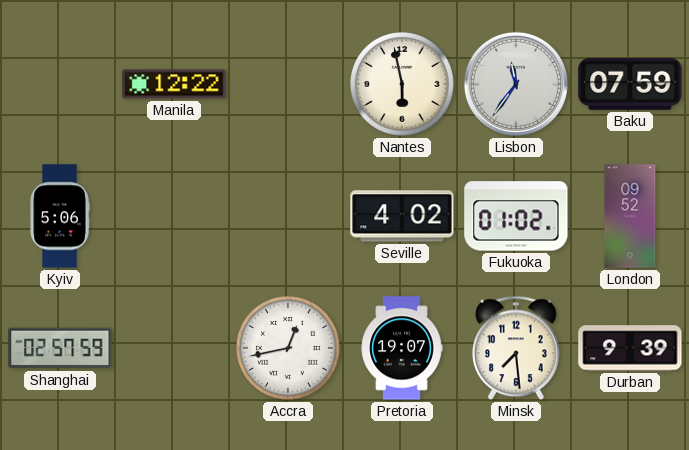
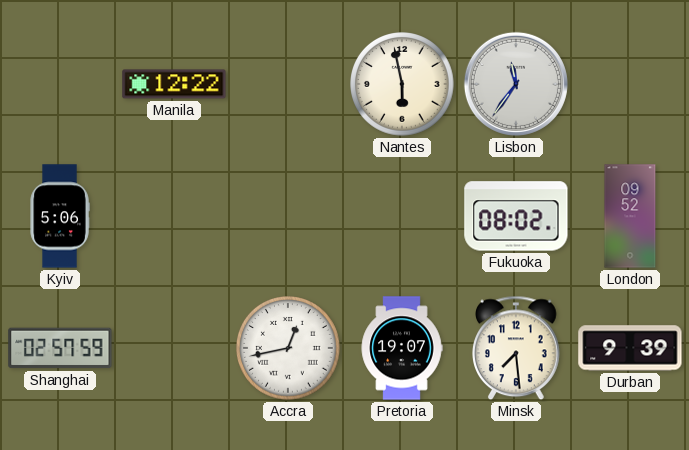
Baku: 07:59 -> none
Seville: 4:02 -> none
Fukuoka: 01:02 -> 08:02
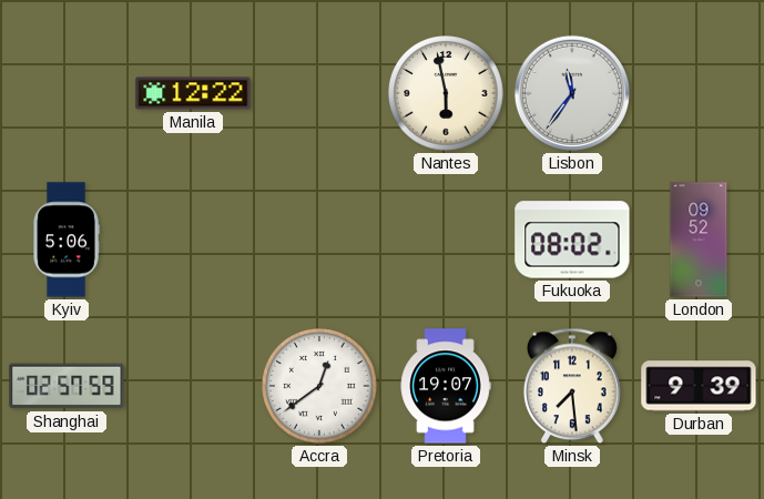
Accra: 12:43 -> 12:39
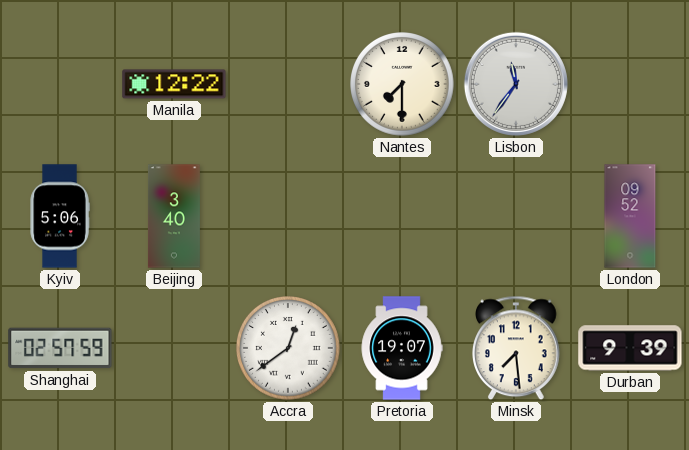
Nantes: 5:58 -> 7:30
Beijing: none -> 3:40
Fukuoka: 08:02 -> none
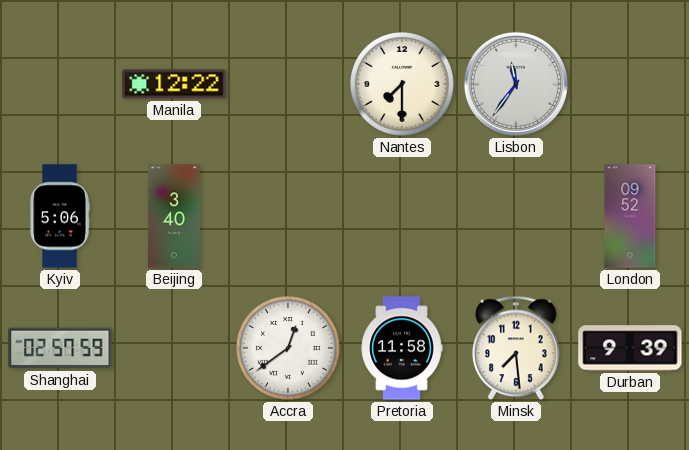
Pretoria: 19:07 -> 11:58
